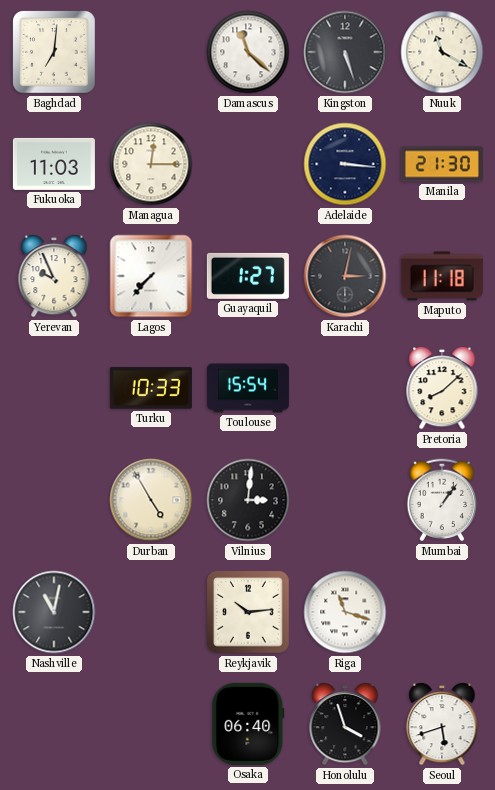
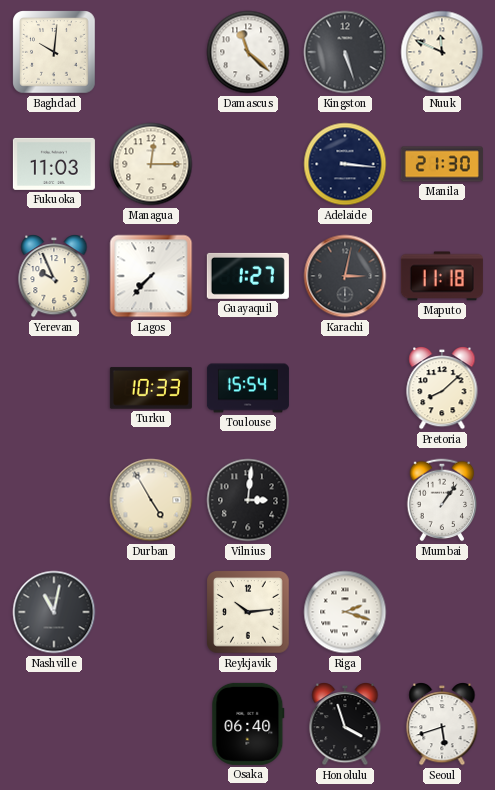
Baghdad: 7:01 -> 10:01
Nuuk: 11:20 -> 11:49
Riga: 11:18 -> 2:18
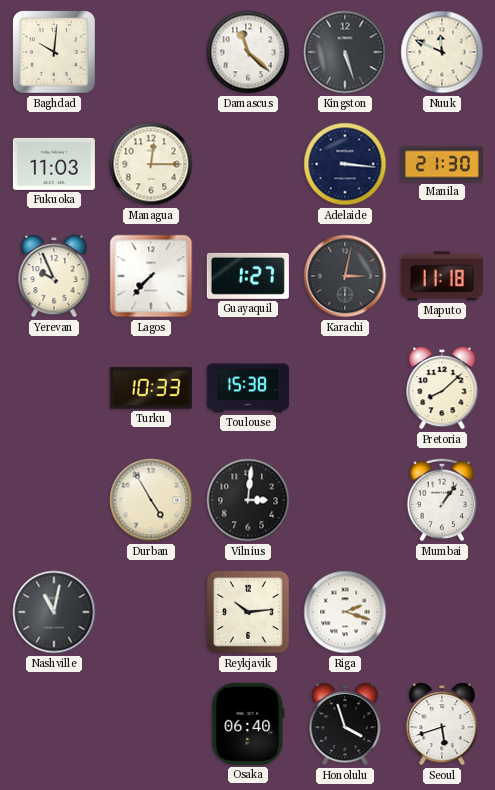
Toulouse: 15:54 -> 15:38
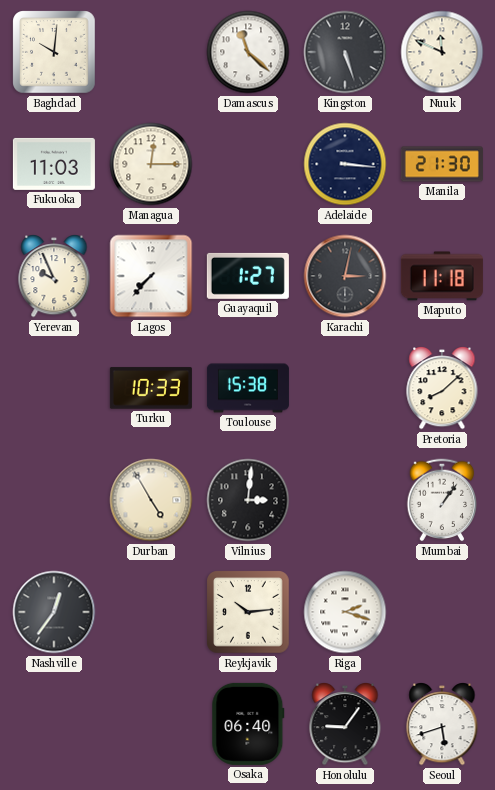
Nashville: 11:02 -> 12:36
Honolulu: 3:57 -> 9:06
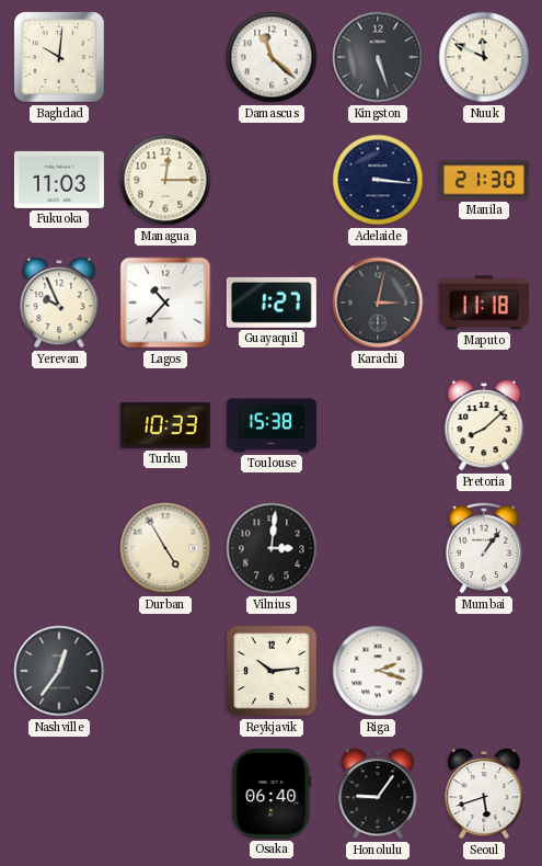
Lagos: 7:37 -> 10:37
